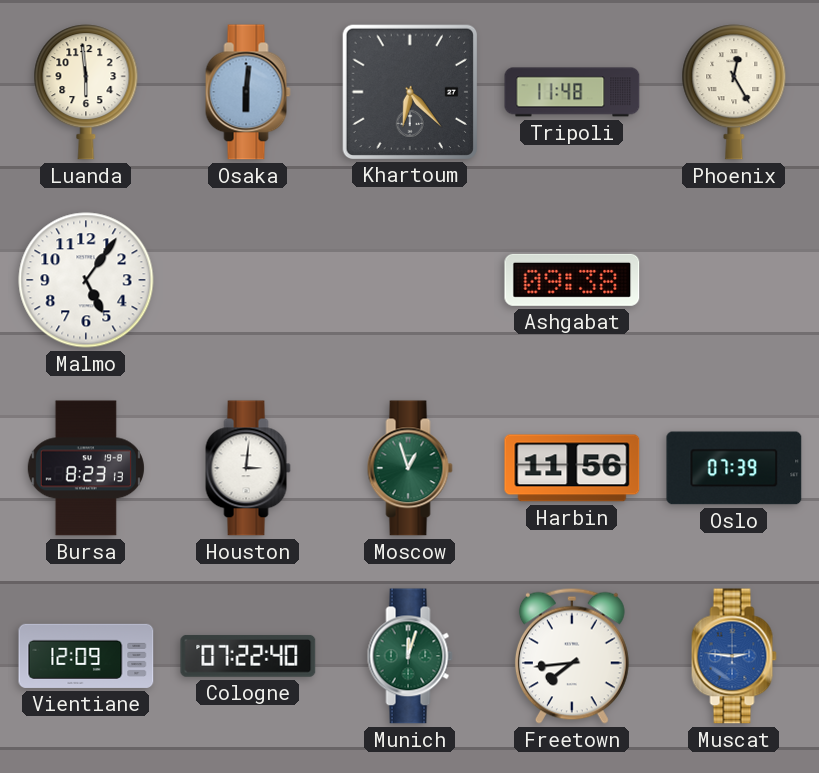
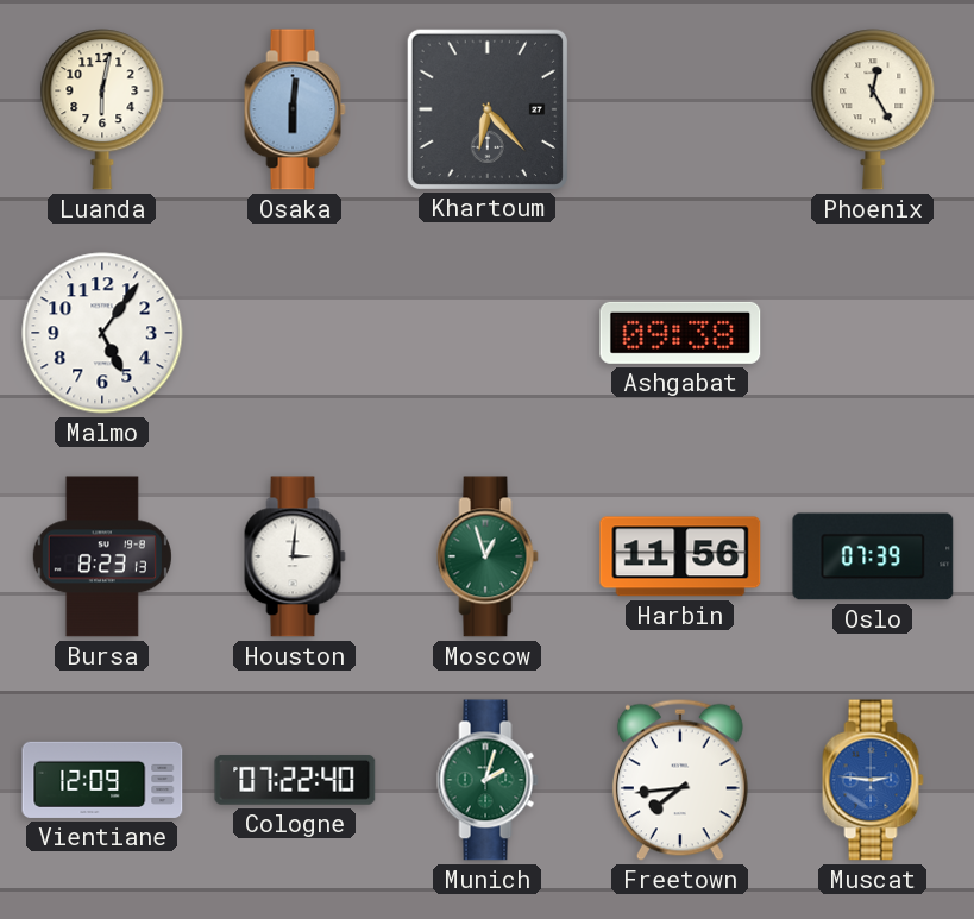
Luanda: 5:59 -> 6:02
Tripoli: 11:48 -> none
Munich: 12:03 -> 2:03
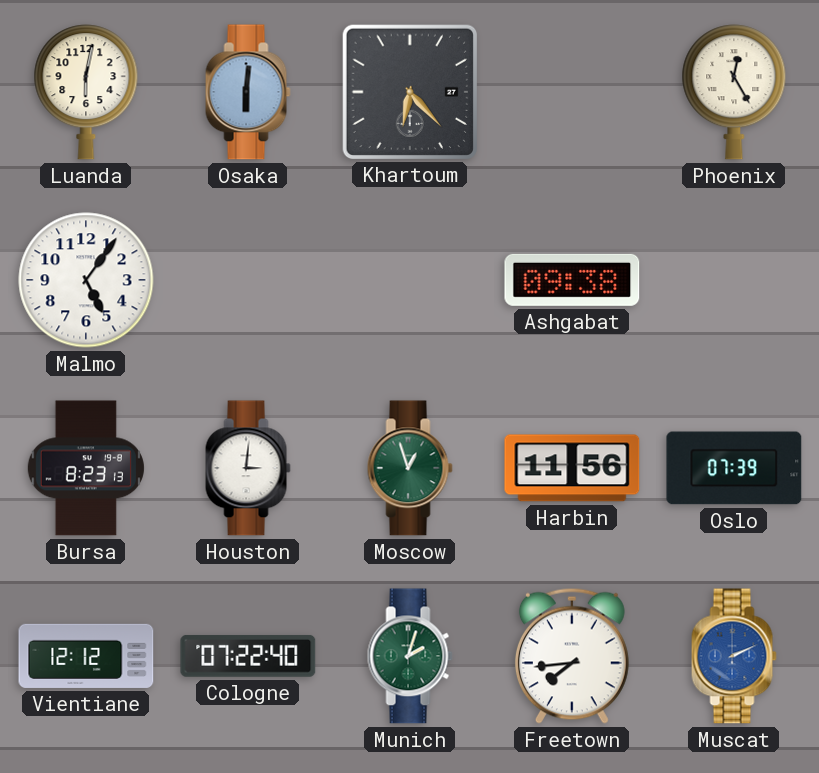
Vientiane: 12:09 -> 12:12
Muscat: 2:46 -> 2:11
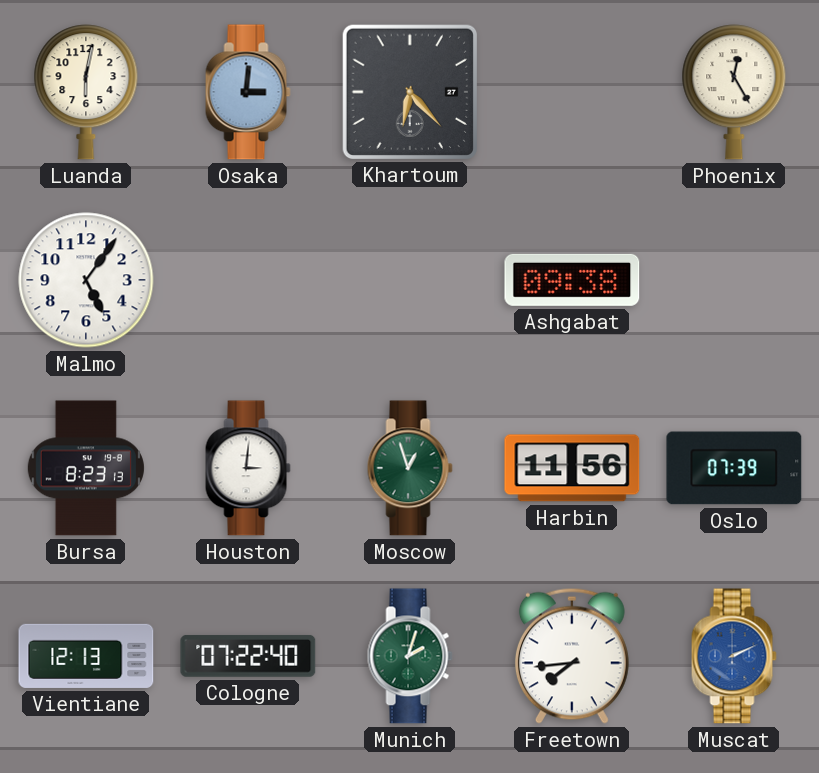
Osaka: 6:01 -> 3:01
Vientiane: 12:12 -> 12:13
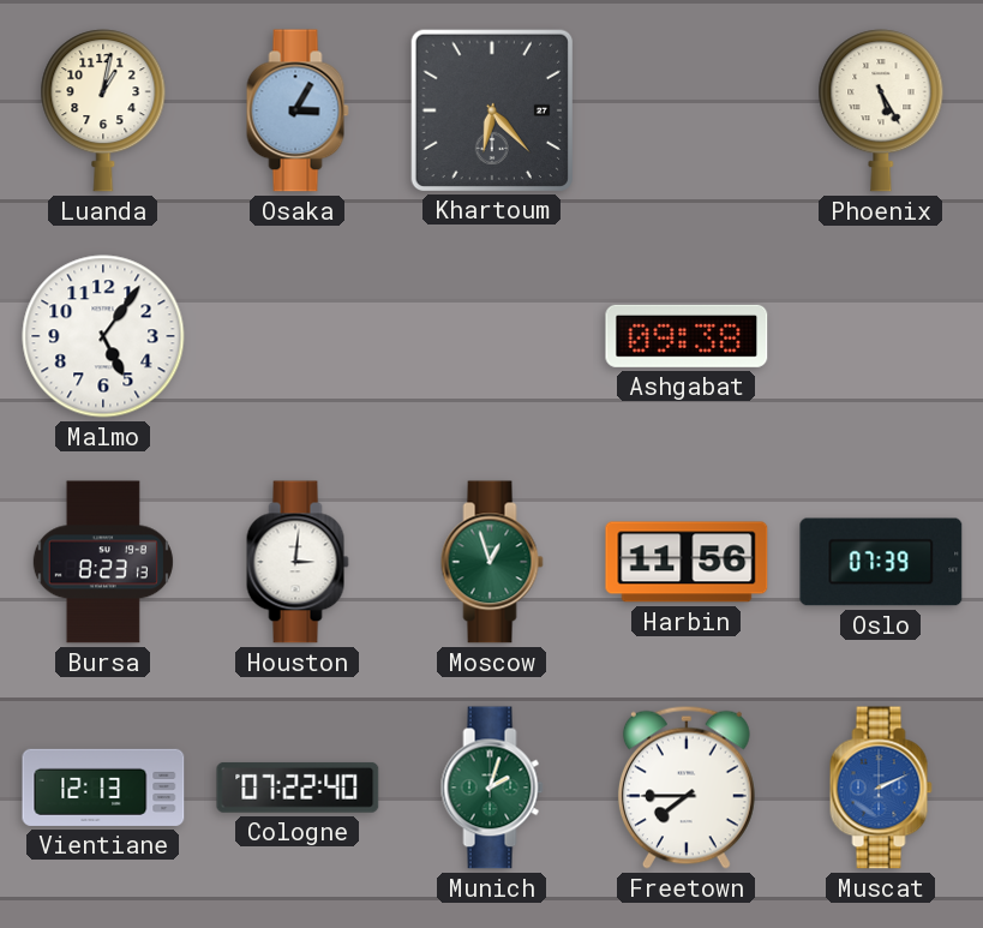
Luanda: 6:02 -> 1:02
Osaka: 3:01 -> 3:05
Phoenix: 12:25 -> 5:25
Freetown: 7:44 -> 7:45
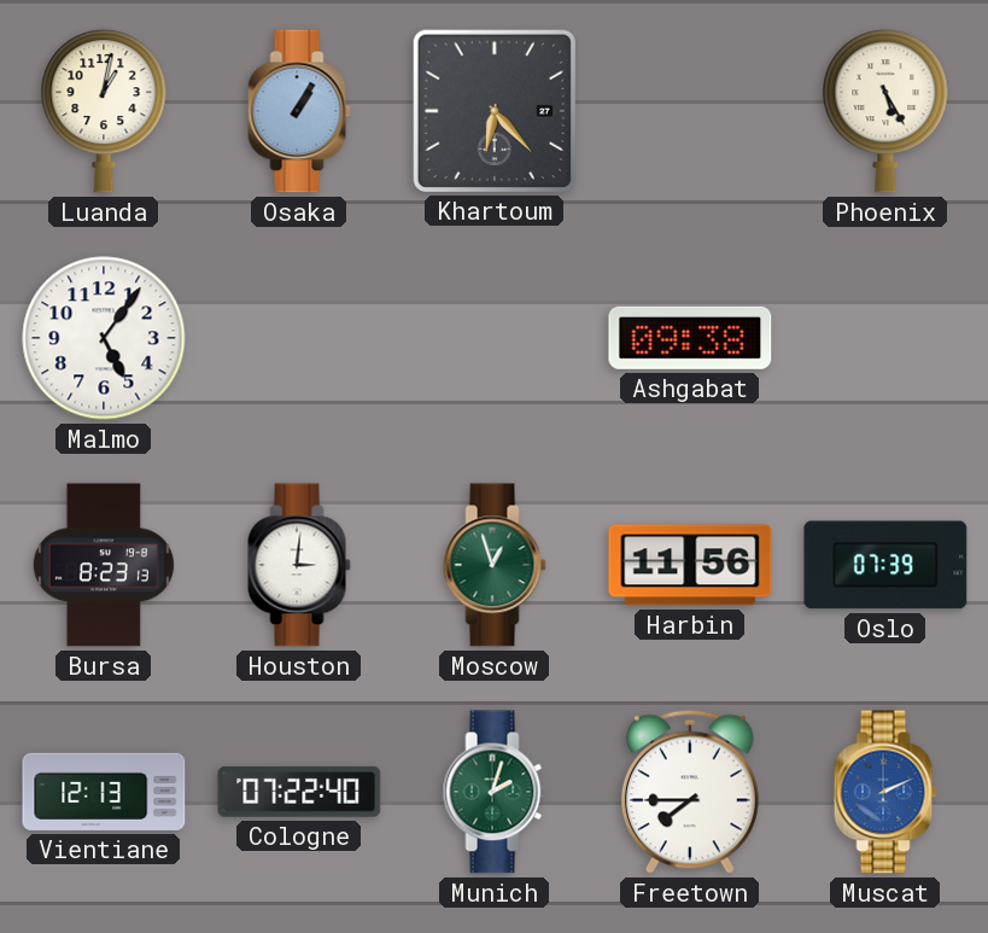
Osaka: 3:05 -> 1:05
